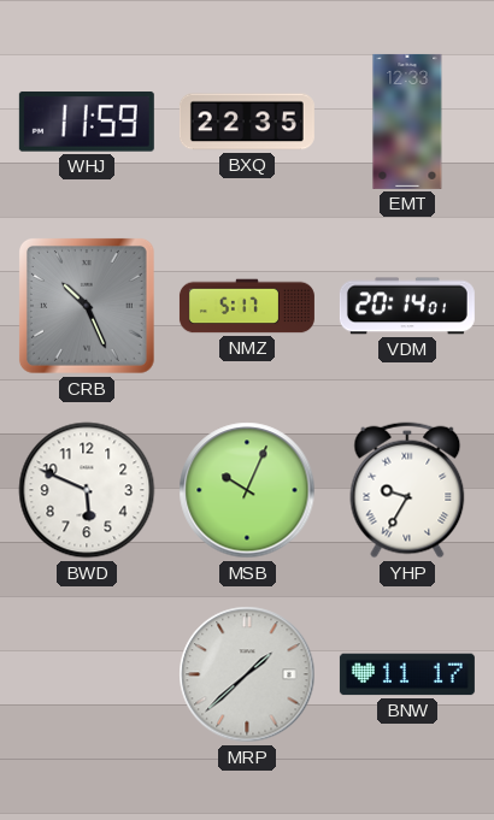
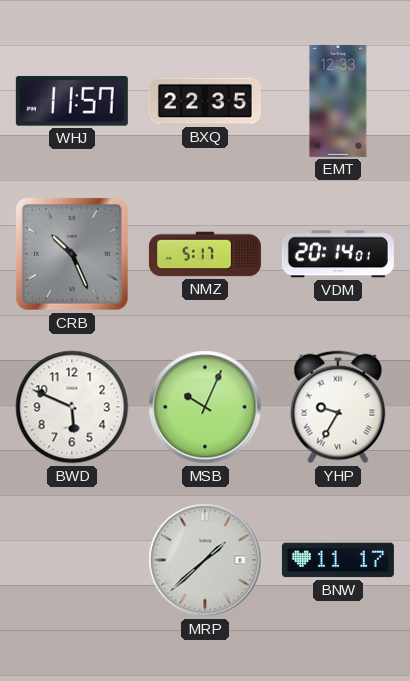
WHJ: 11:59 -> 11:57
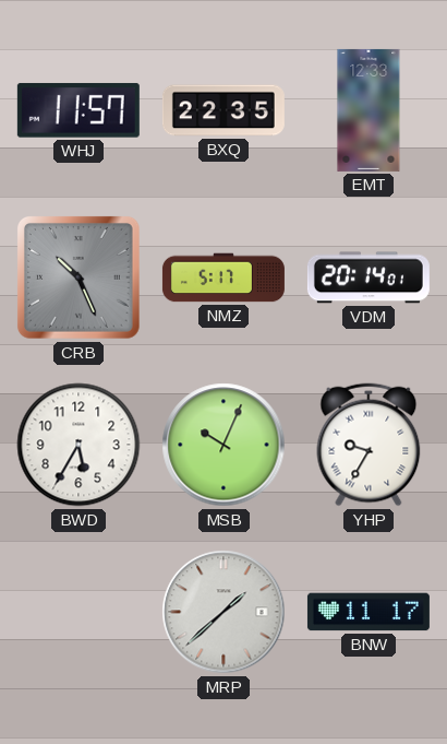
BWD: 5:49 -> 5:35
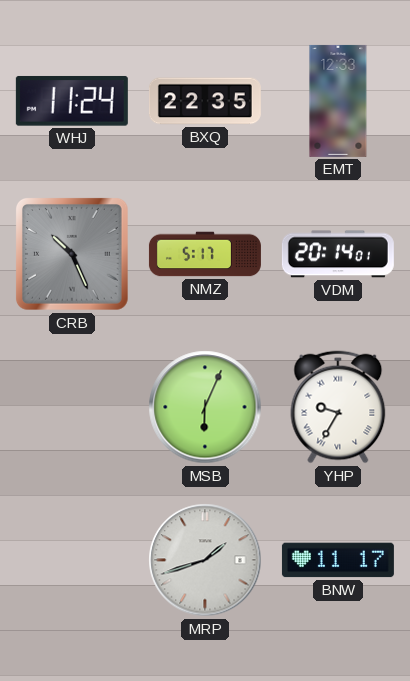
WHJ: 11:57 -> 11:24
BWD: 5:35 -> none
MSB: 10:04 -> 6:04
MRP: 1:38 -> 1:42
